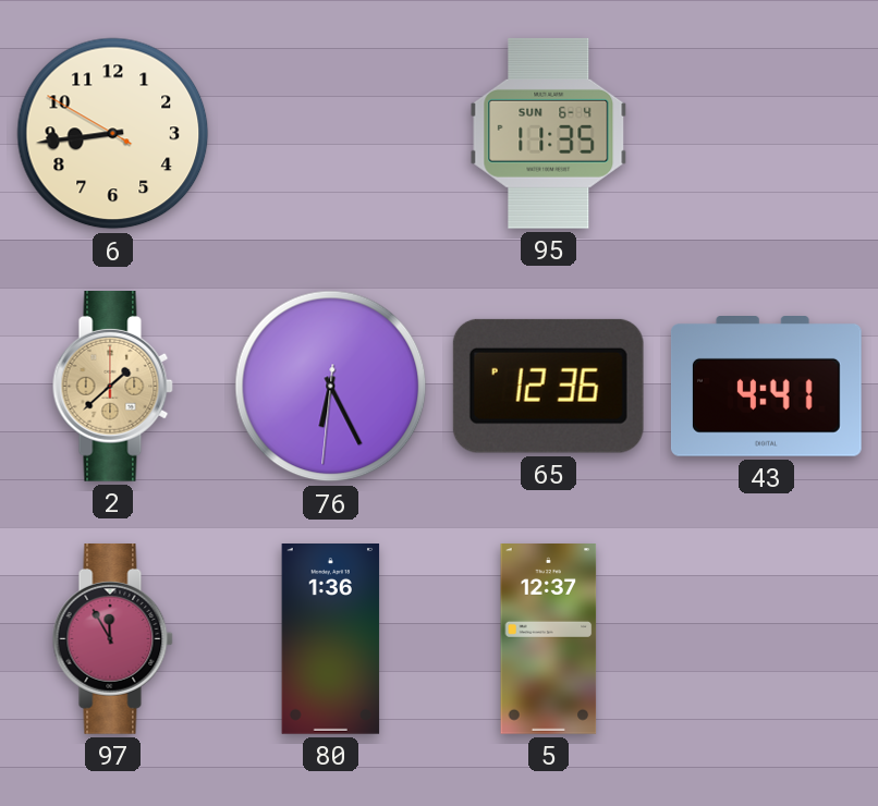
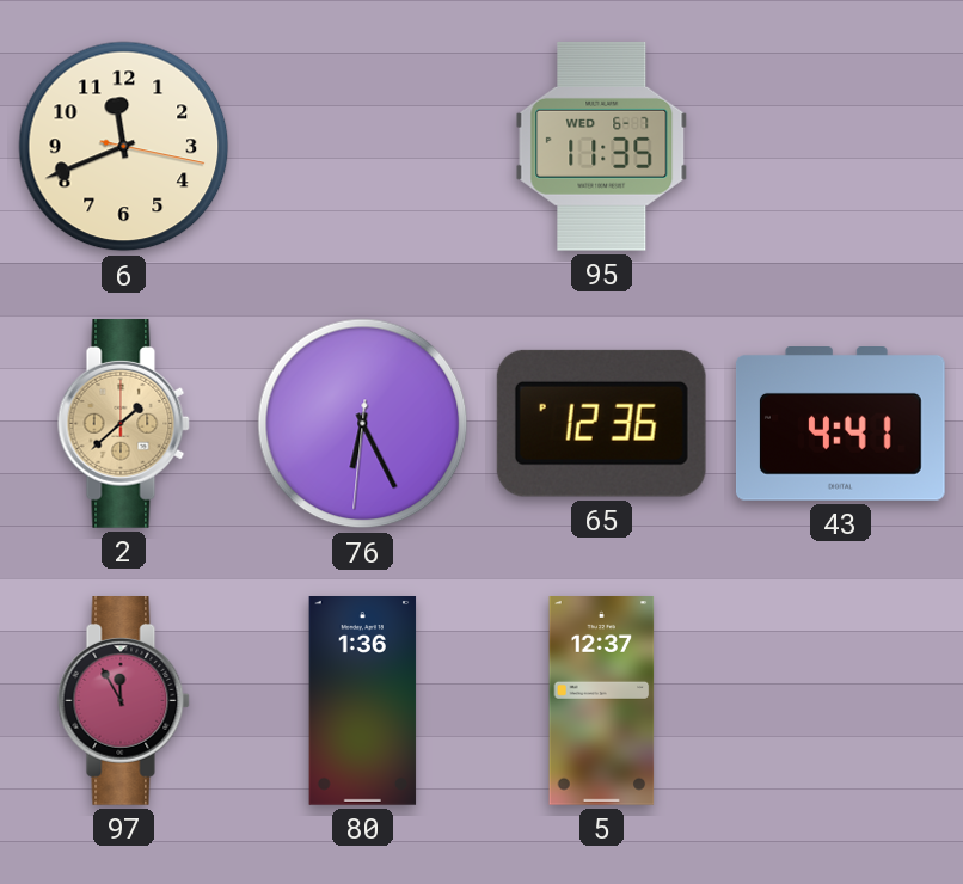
6: 8:43 -> 11:41
95 date: SUN 6-4 -> WED 6-7
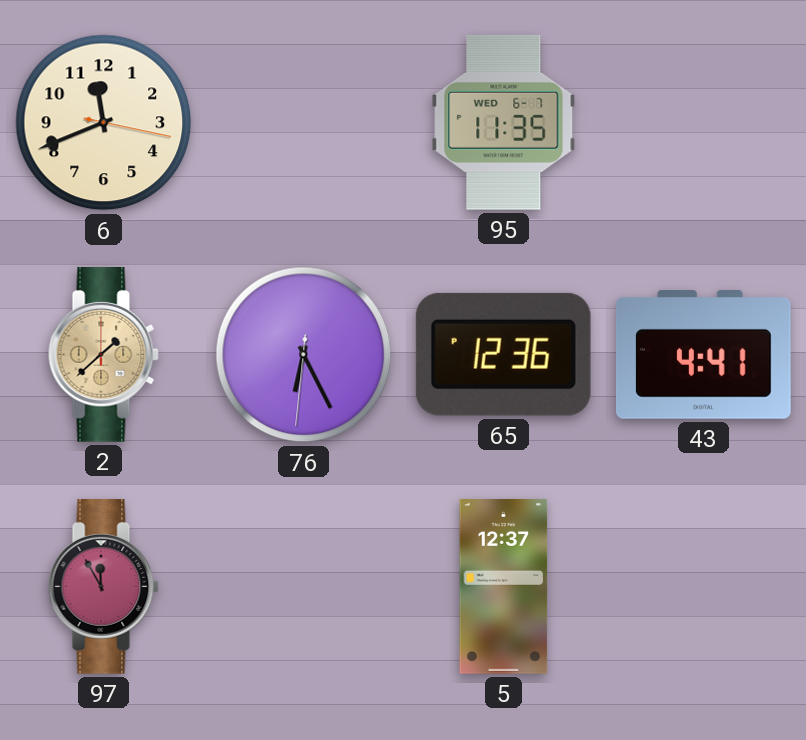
80: 1:36 -> none
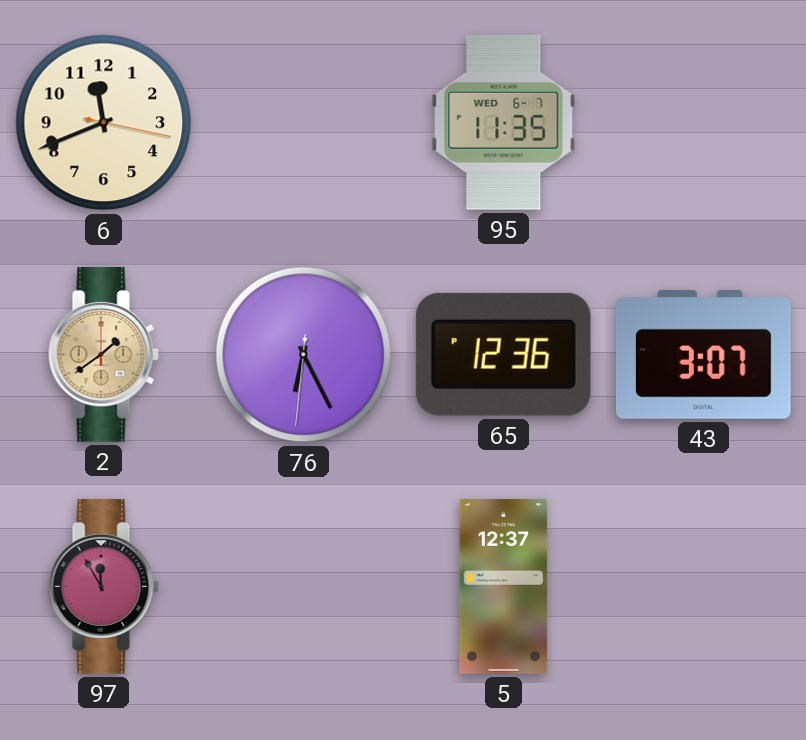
2: 1:38 -> 1:39
43: 4:41 -> 3:07
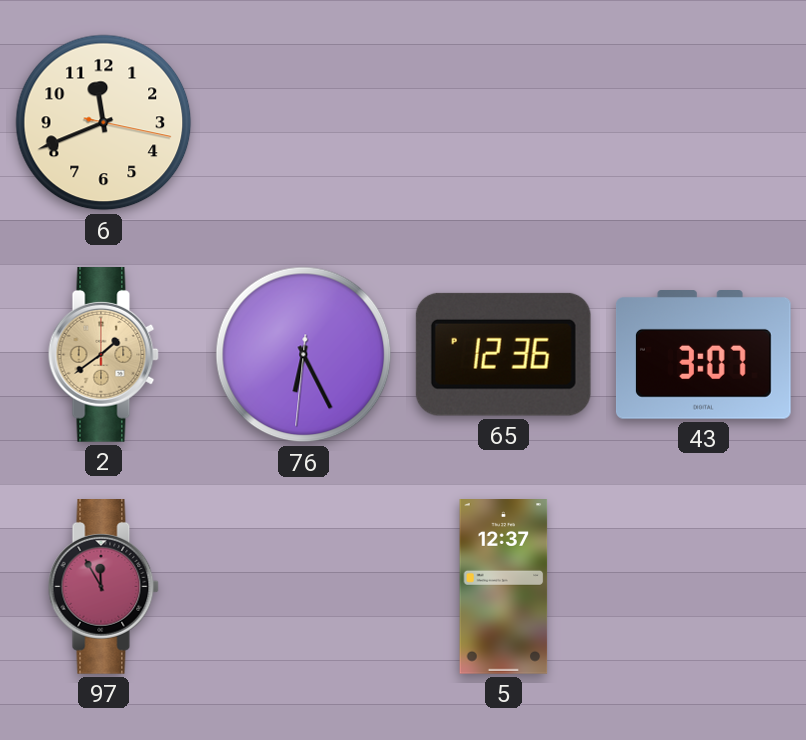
95: 11:35 -> none
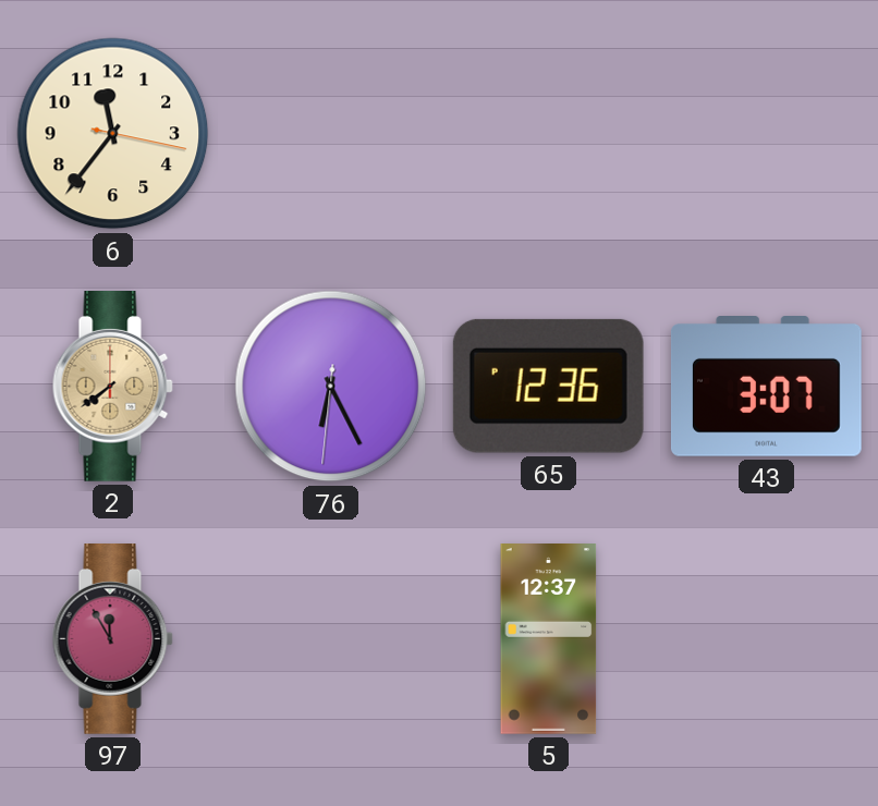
6: 11:41 -> 11:36
2: 1:39 -> 7:39
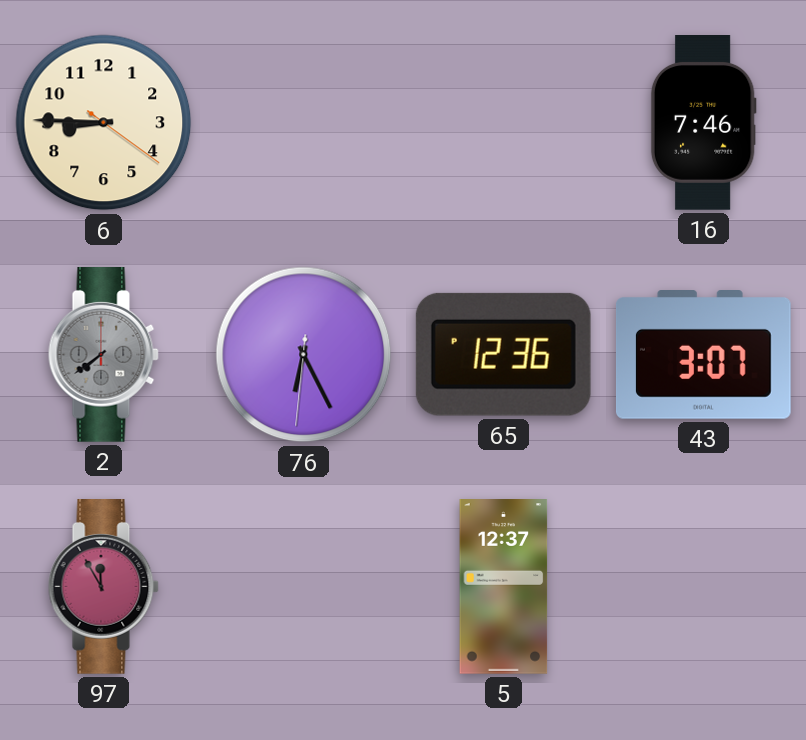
6: 11:36 -> 8:45
16: none -> 7:46
2 dial: champagne -> grey
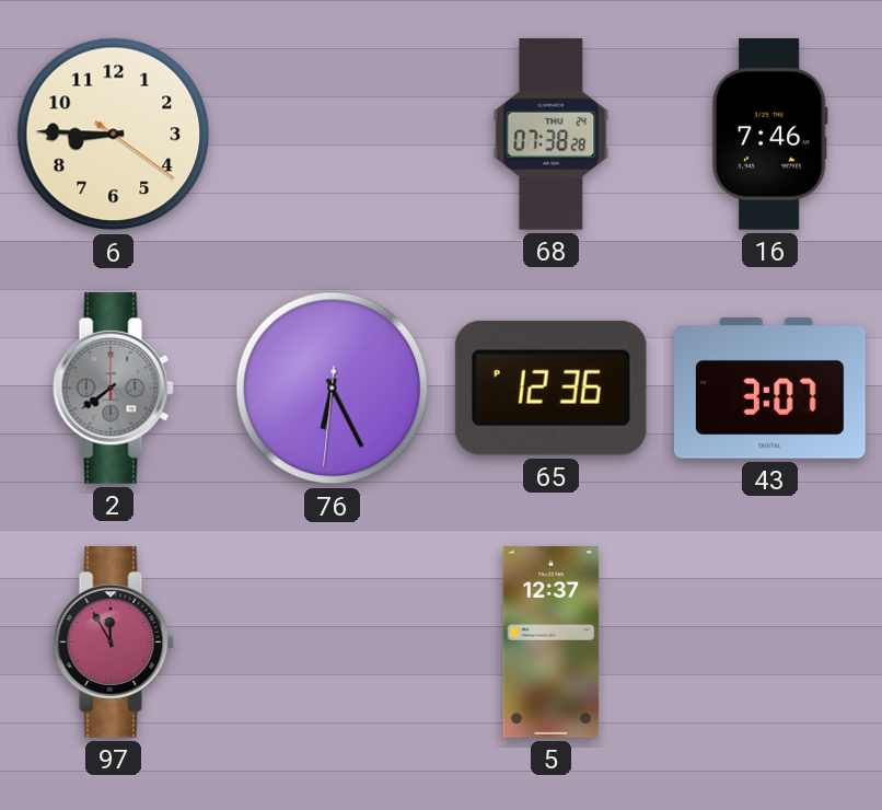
68: none -> 07:38
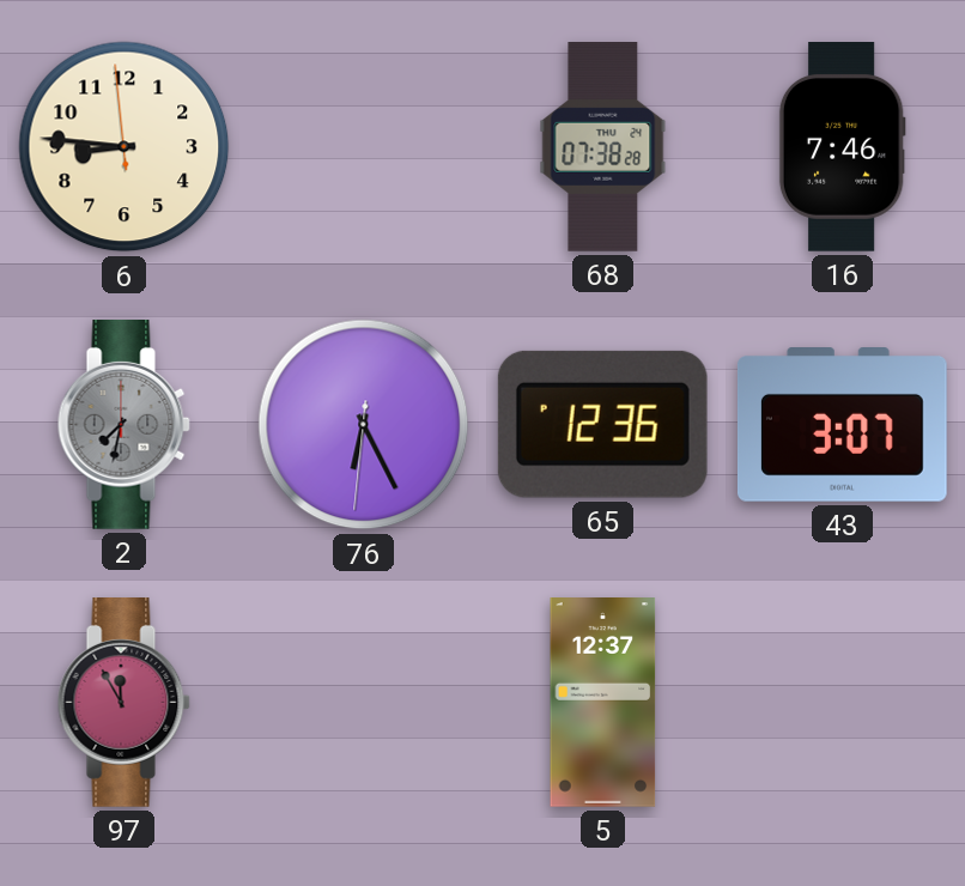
6: 8:45:21 -> 8:45:59
2: 7:39 -> 7:32
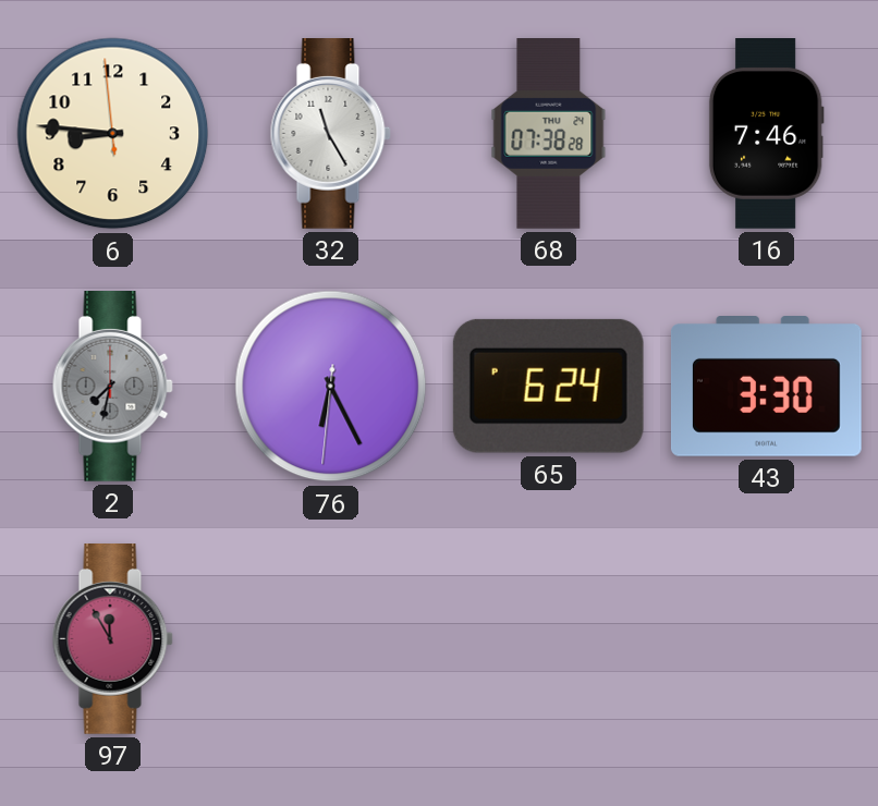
32: none -> 11:25
65: 12:36 -> 6:24
43: 3:07 -> 3:30
5: 12:37 -> none
